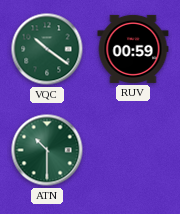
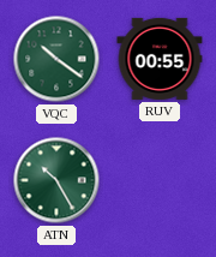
RUV: 00:59 -> 00:55
ATN: 10:30 -> 10:25
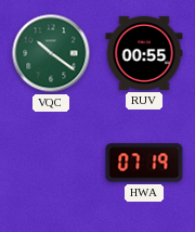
ATN: 10:25 -> none
HWA: none -> 07:19
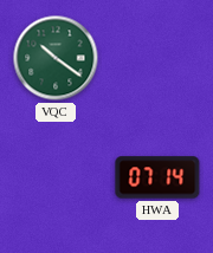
RUV: 00:55 -> none
HWA: 07:19 -> 07:14
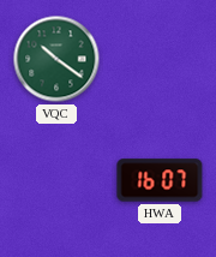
HWA: 07:14 -> 16:07
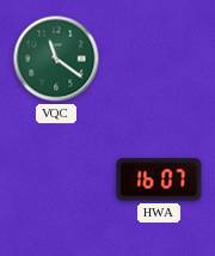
VQC: 10:21 -> 11:21
